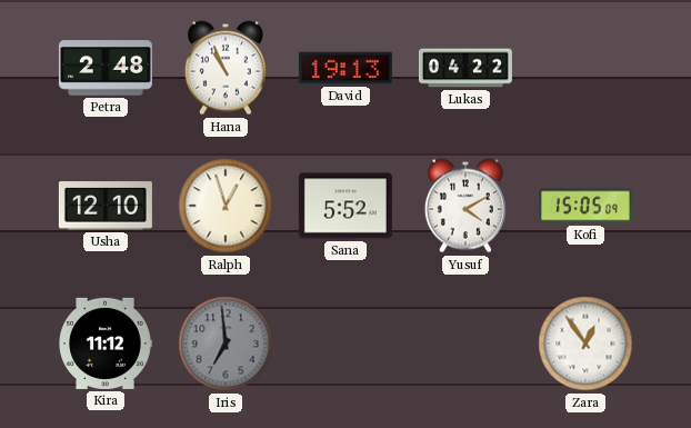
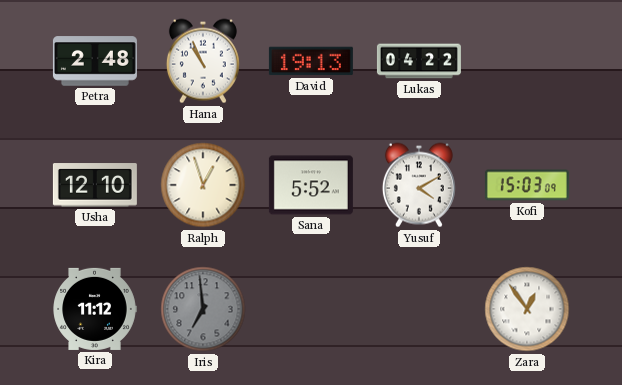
Kofi: 15:05 -> 15:03
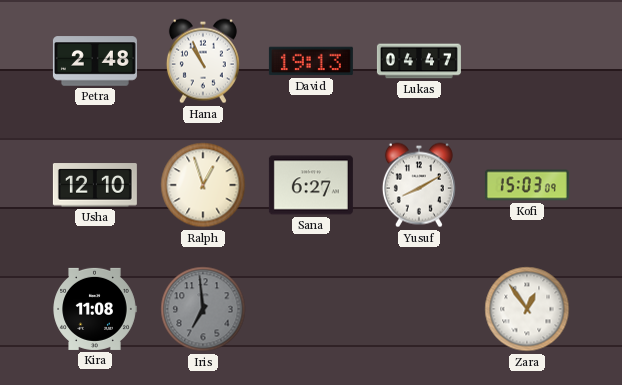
Lukas: 04:22 -> 04:47
Sana: 5:52 -> 6:27
Yusuf: 4:10 -> 8:10
Kira: 11:12 -> 11:08
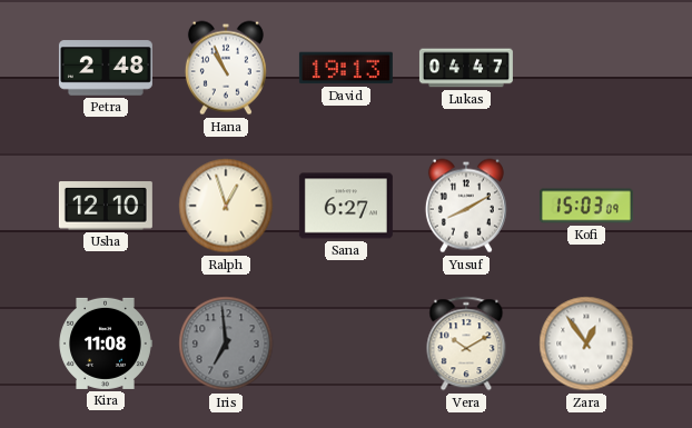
Vera: none -> 10:10
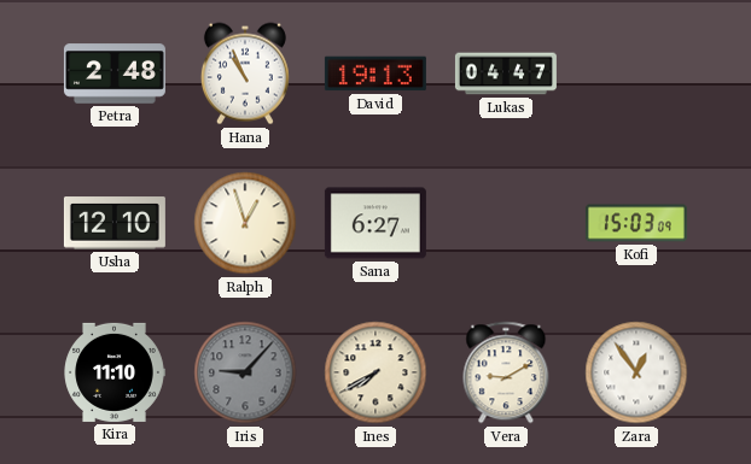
Yusuf: 8:10 -> none
Kira: 11:08 -> 11:10
Iris: 6:59 -> 9:07
Ines: none -> 7:40
Vera: 10:10 -> 9:10
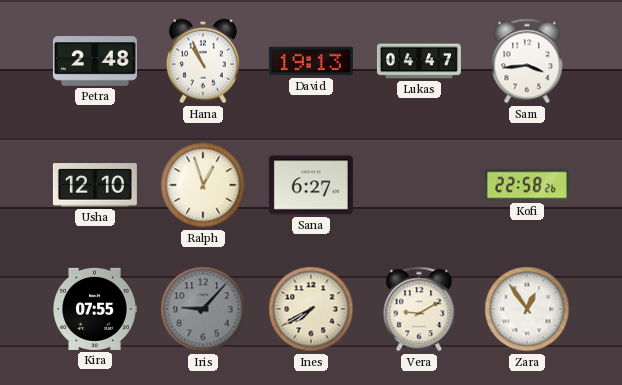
Sam: none -> 3:44
Kofi: 15:03 -> 22:58
Kira: 11:10 -> 07:55
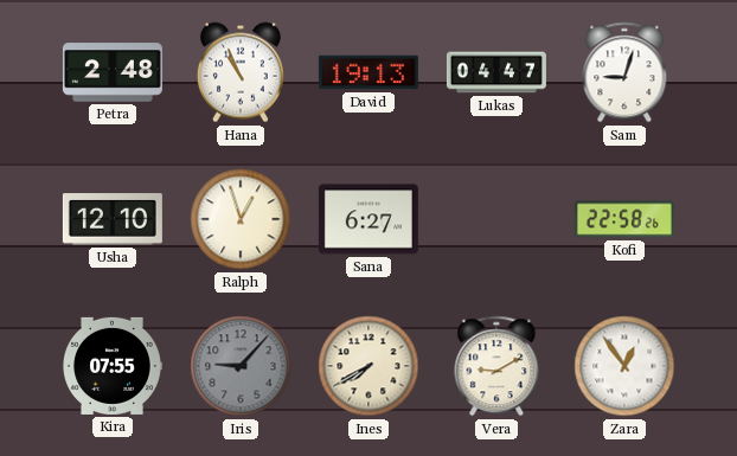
Sam: 3:44 -> 9:03
